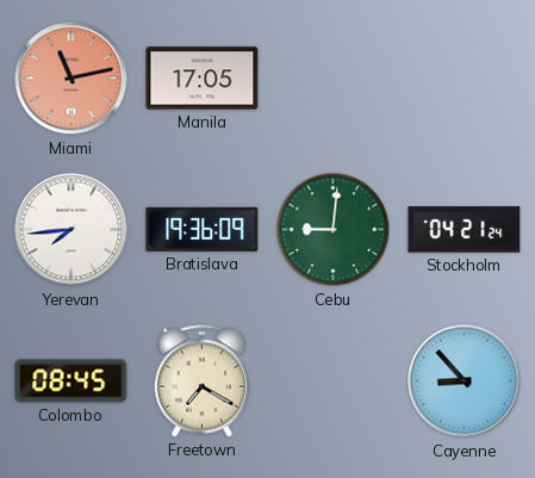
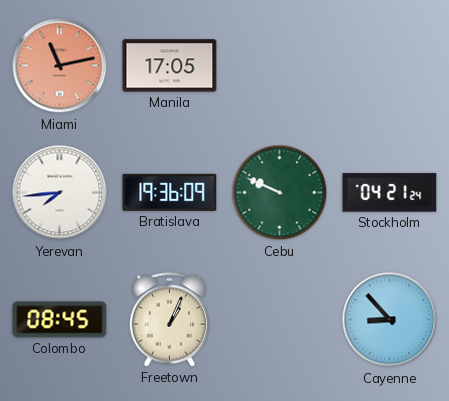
Cebu: 9:01 -> 9:49
Freetown: 7:20 -> 1:04
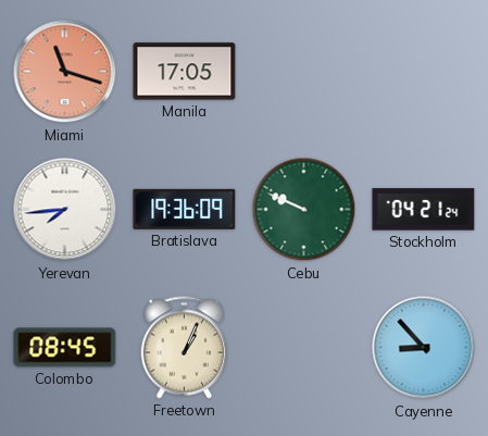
Miami: 11:13 -> 11:18
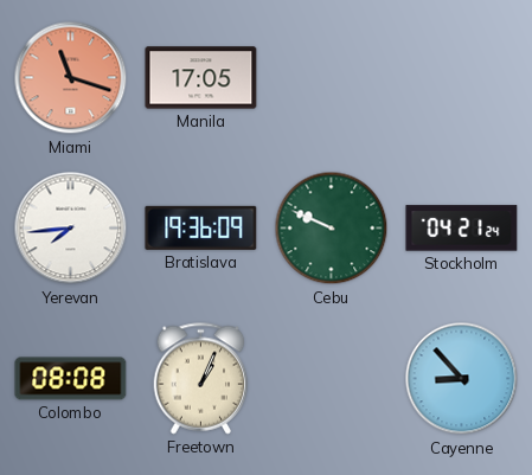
Colombo: 08:45 -> 08:08
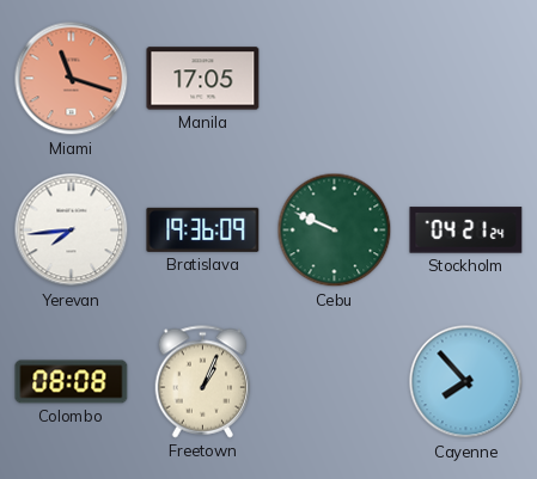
Cayenne: 8:53 -> 7:53
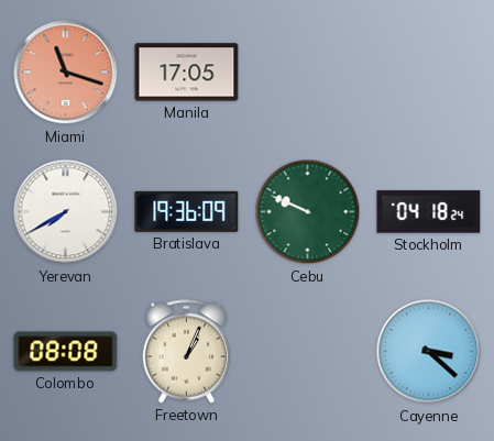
Yerevan: 7:44 -> 7:40
Stockholm: 04:21 -> 04:18
Cayenne: 7:53 -> 3:22
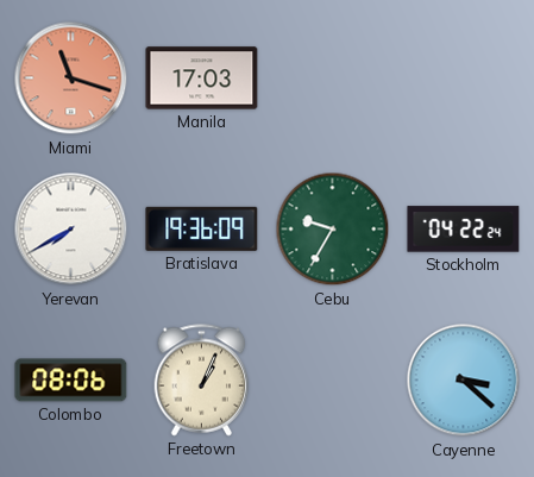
Manila: 17:05 -> 17:03
Cebu: 9:49 -> 9:35
Stockholm: 04:18 -> 04:22
Colombo: 08:08 -> 08:06
